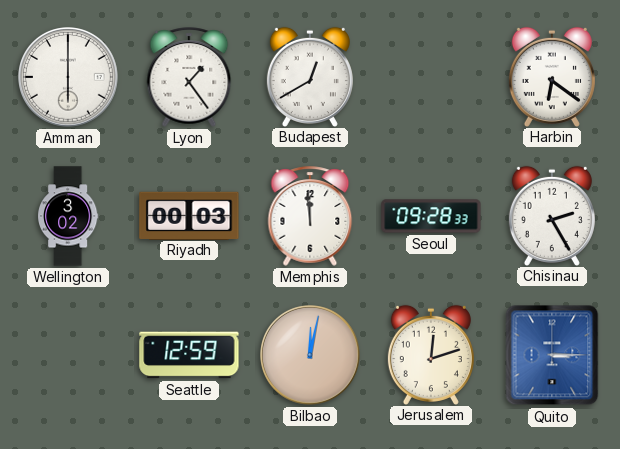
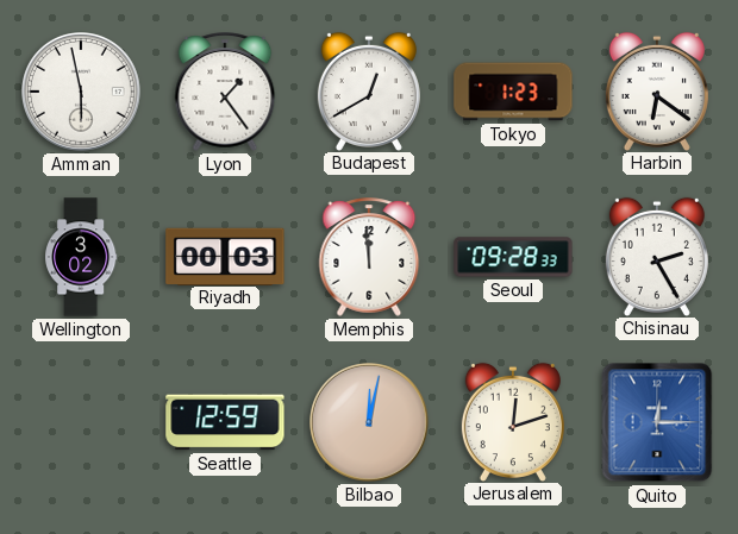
Amman: 6:00 -> 5:58
Tokyo: none -> 1:23
Quito: 3:15 -> 12:15
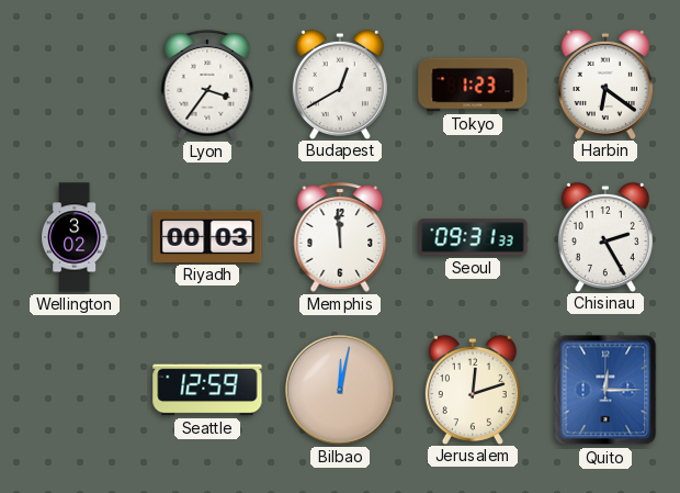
Amman: 5:58 -> none
Lyon: 1:24 -> 3:36
Seoul: 09:28 -> 09:31
